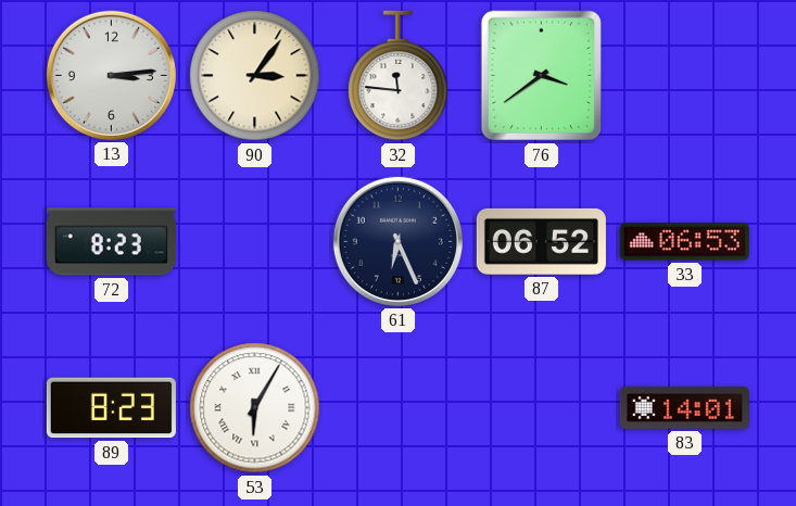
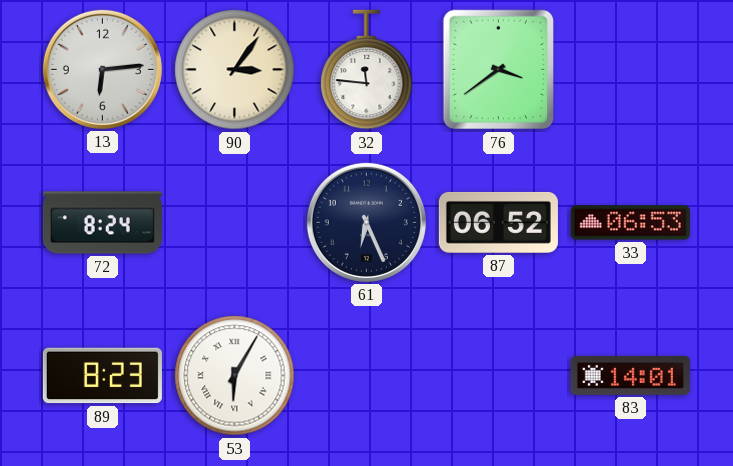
13: 3:14 -> 6:14
72: 8:23 -> 8:24
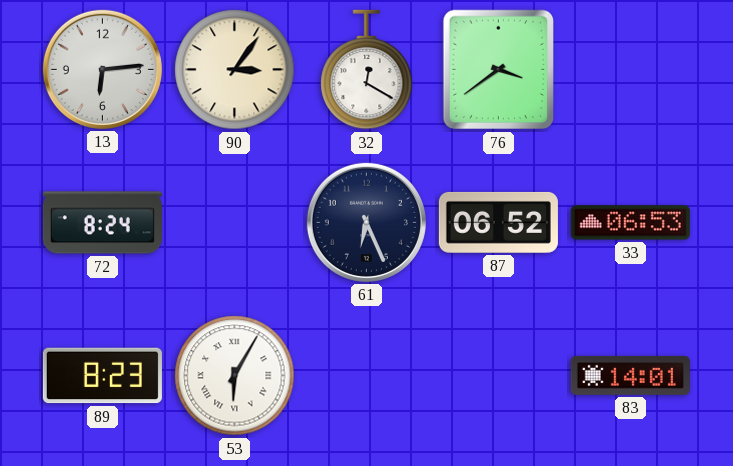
32: 11:46 -> 12:20
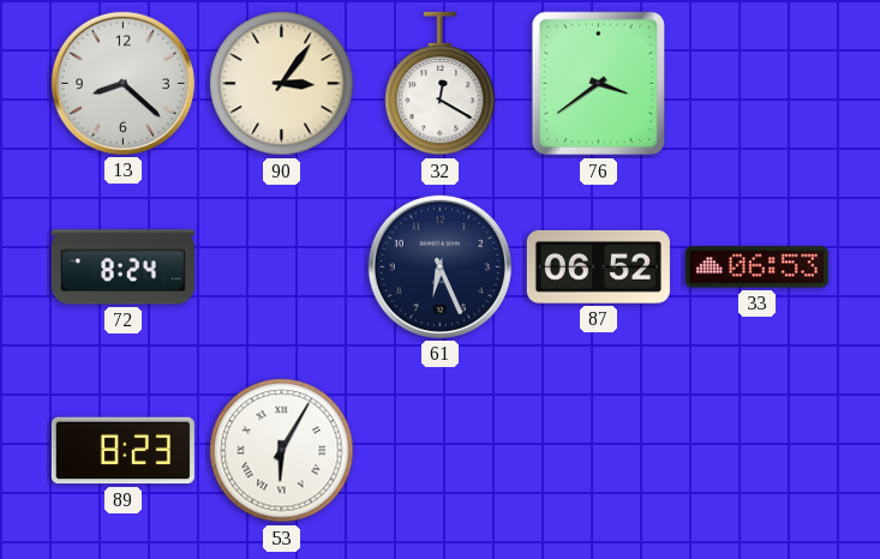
13: 6:14 -> 8:22
83: 14:01 -> none
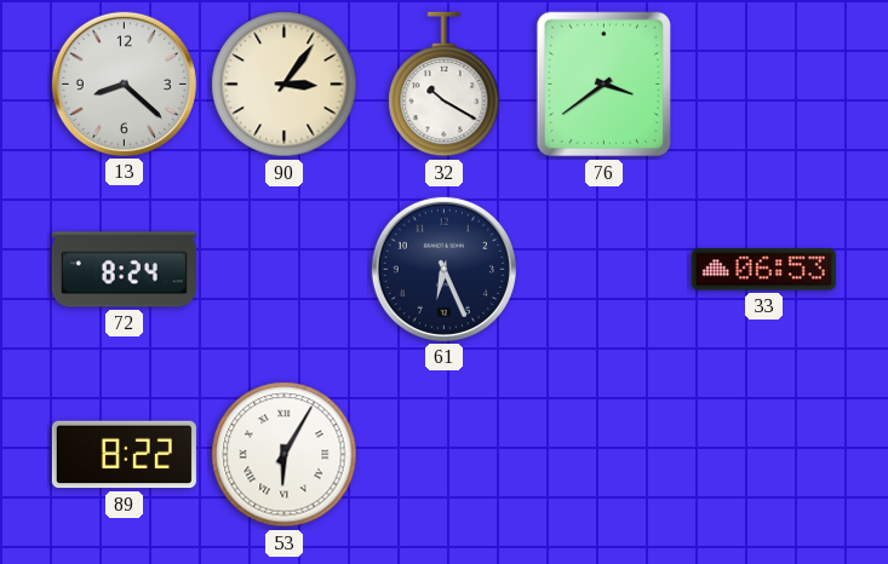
32: 12:20 -> 10:20
87: 06:52 -> none
89: 8:23 -> 8:22
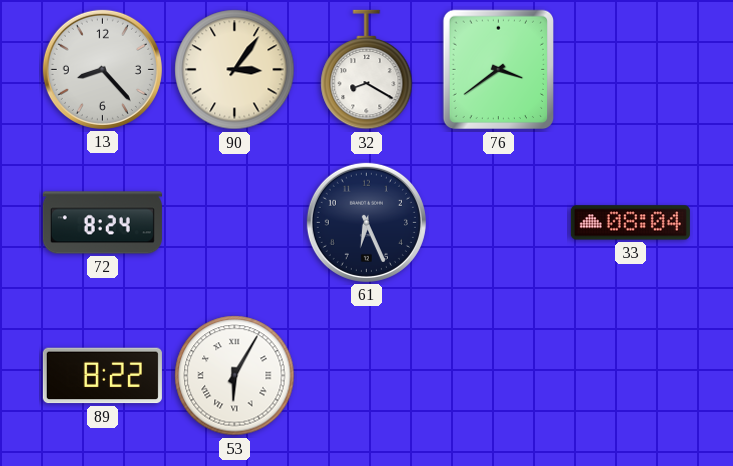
13: 8:22 -> 8:23
32: 10:20 -> 8:20
33: 06:53 -> 08:04
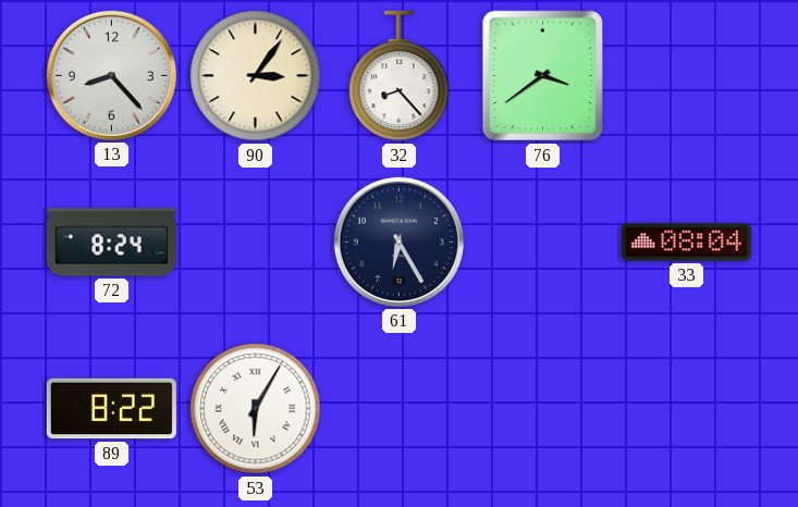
32: 8:20 -> 8:23
61: 6:26 -> 6:25
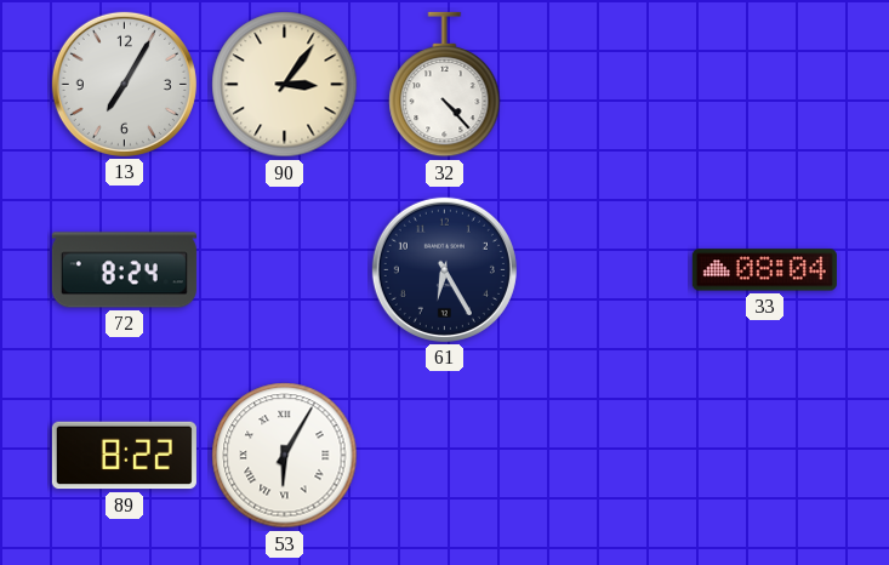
13: 8:23 -> 7:05
32: 8:23 -> 4:23
76: 3:39 -> none
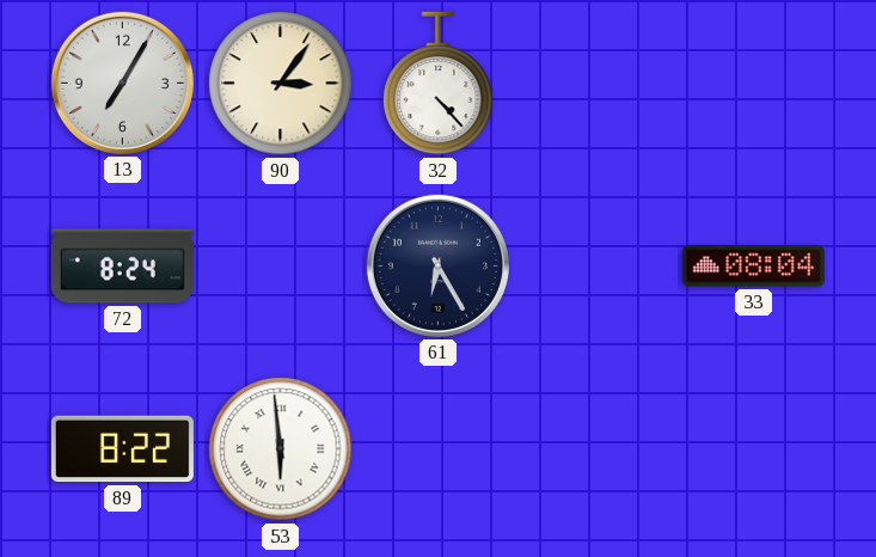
53: 6:05 -> 5:59
